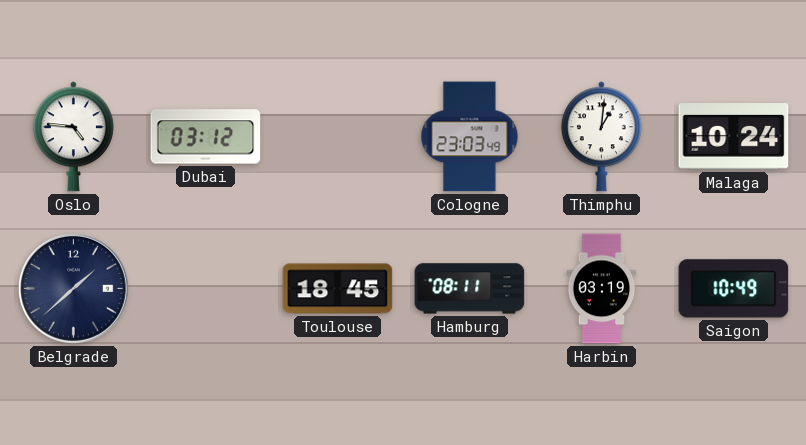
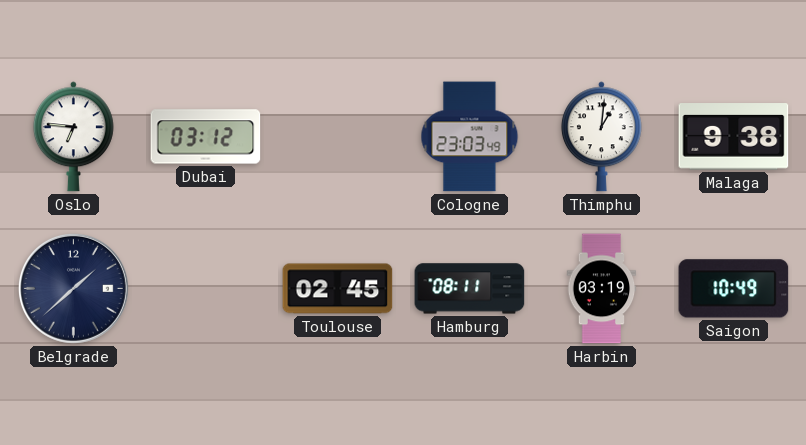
Oslo: 4:46 -> 6:46
Malaga: 10:24 -> 9:38
Toulouse: 18:45 -> 02:45
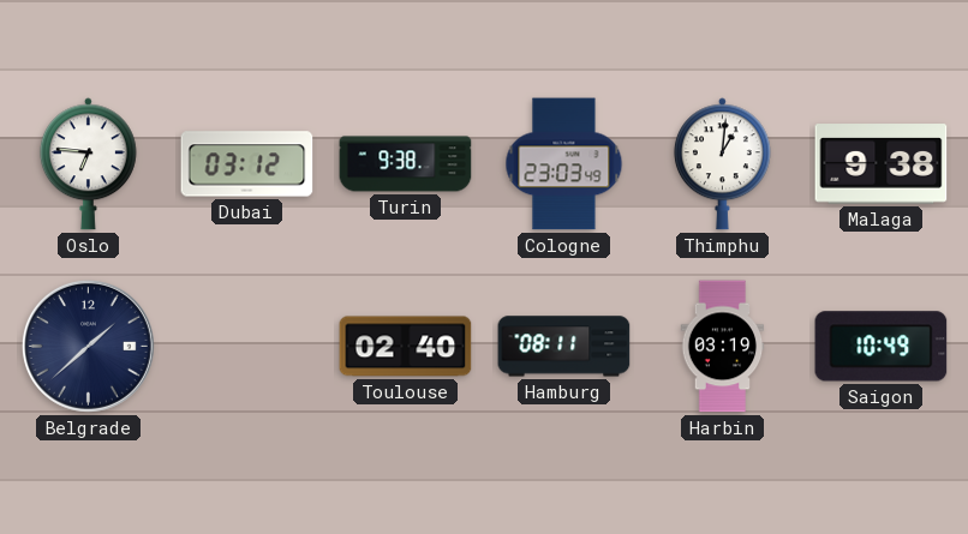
Turin: none -> 9:38
Toulouse: 02:45 -> 02:40
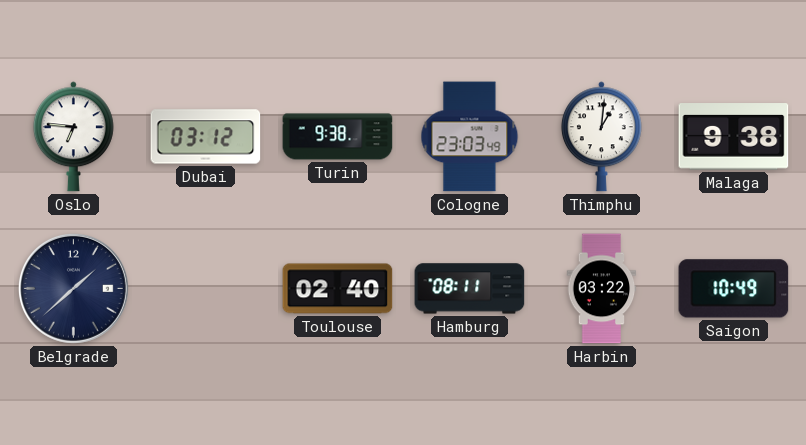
Harbin: 03:19 -> 03:22
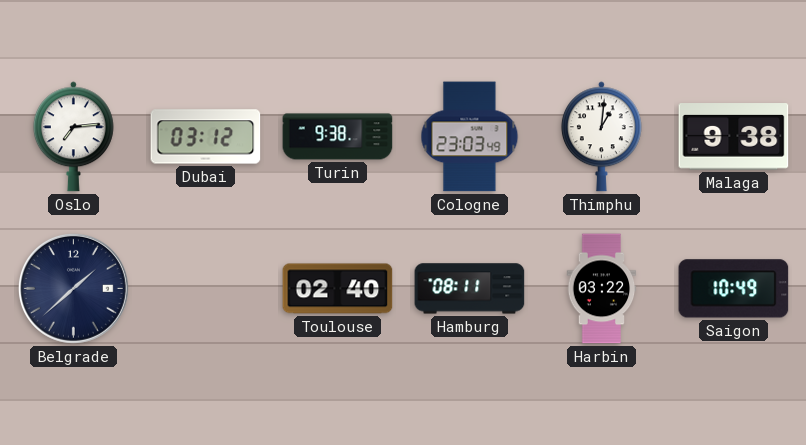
Oslo: 6:46 -> 7:14
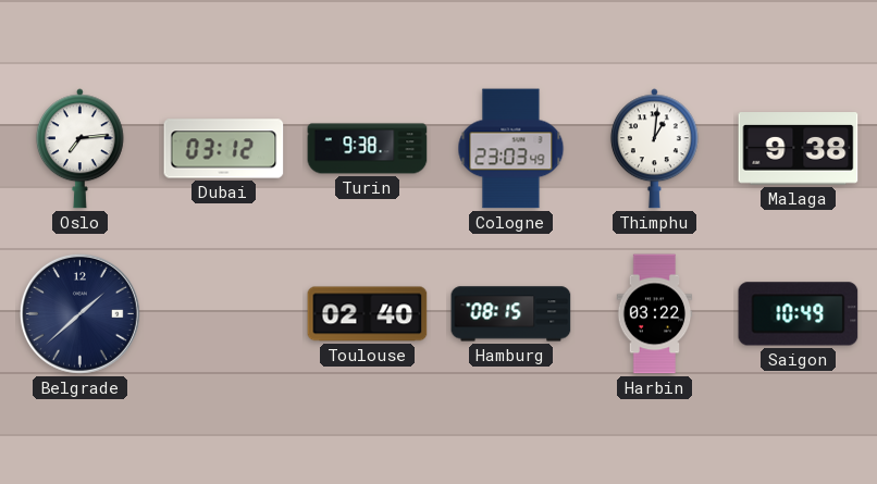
Hamburg: 08:11 -> 08:15
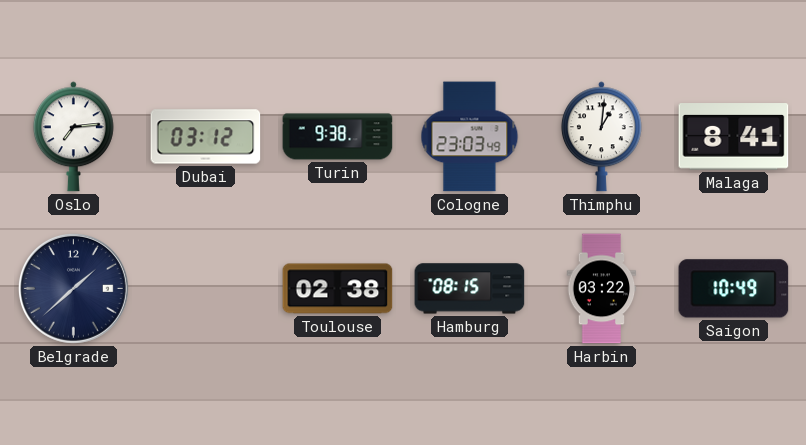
Malaga: 9:38 -> 8:41
Toulouse: 02:40 -> 02:38
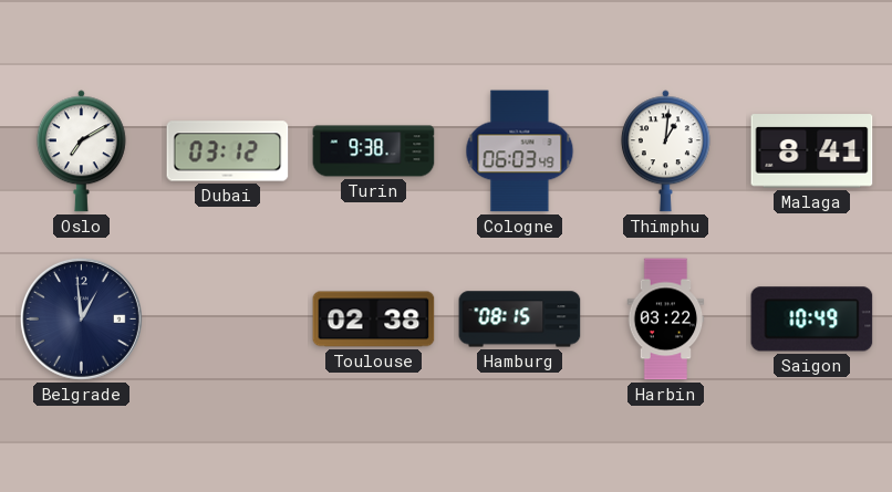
Oslo: 7:14 -> 7:10
Cologne: 23:03 -> 06:03
Belgrade: 1:38 -> 12:59
